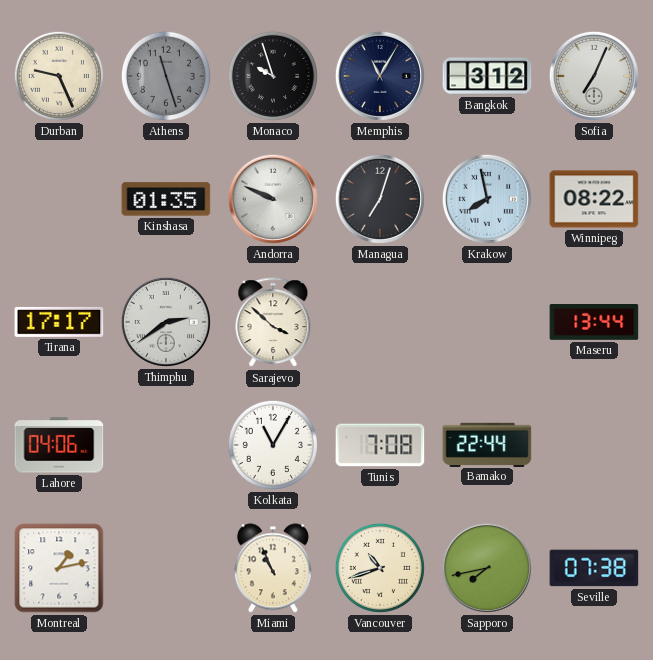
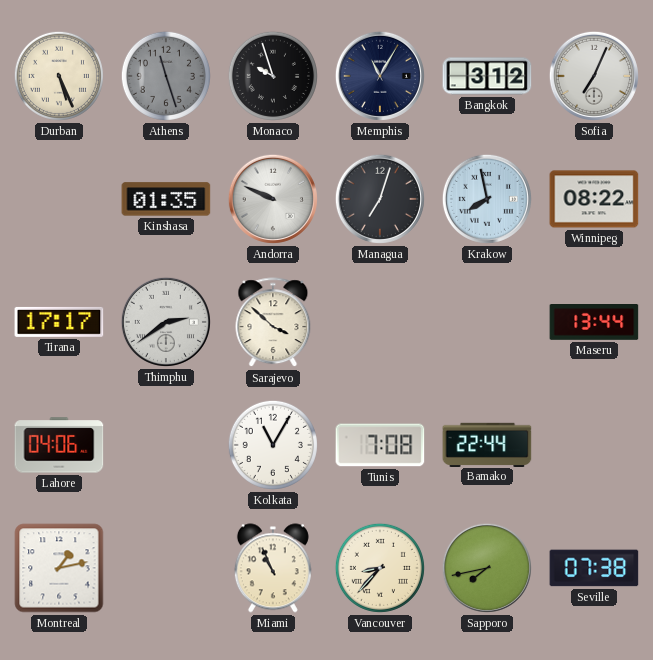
Durban: 9:26 -> 5:26
Vancouver: 10:42 -> 8:37
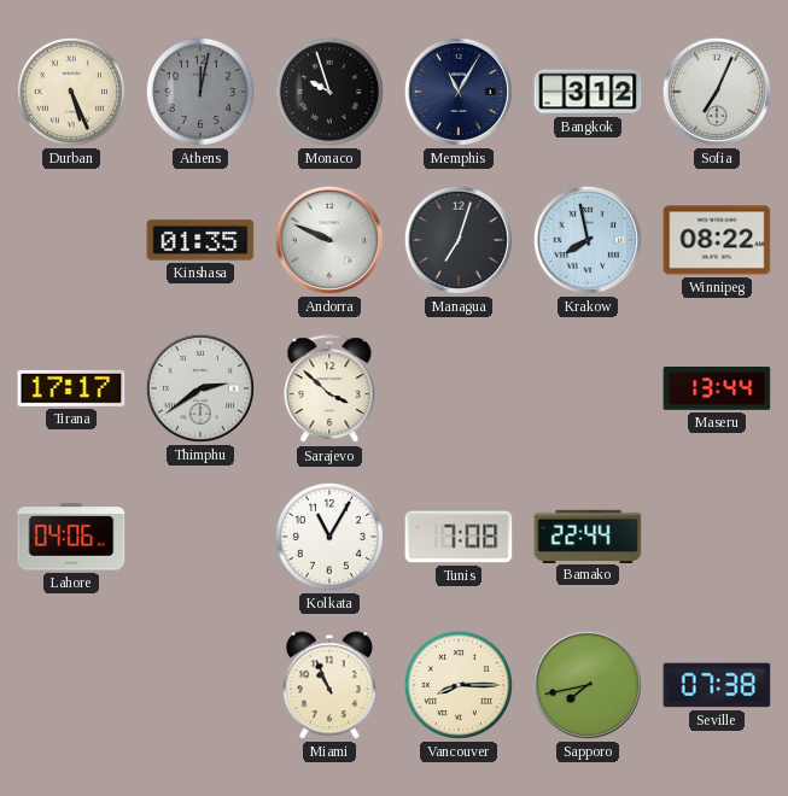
Athens: 11:27 -> 12:02
Montreal: 1:13 -> none
Vancouver: 8:37 -> 8:15
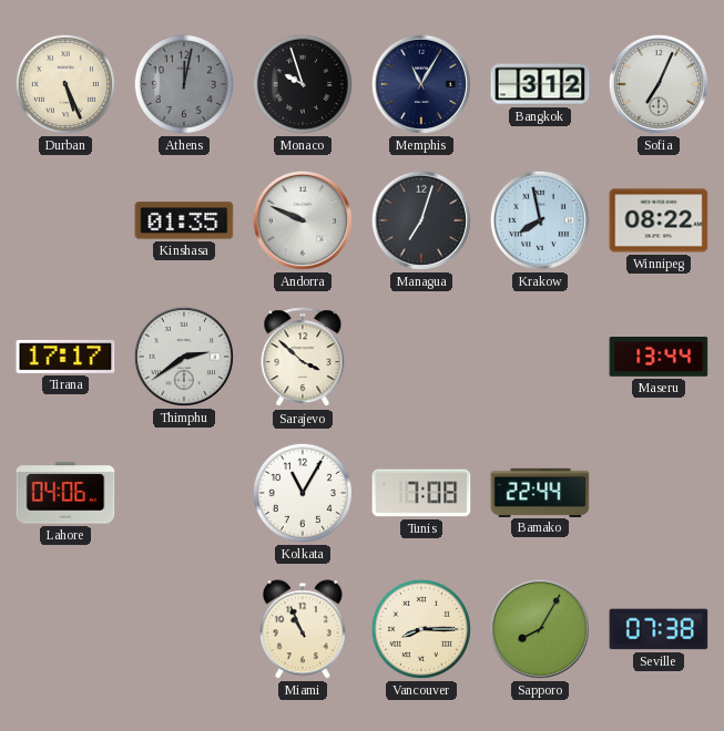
Sapporo: 7:43 -> 8:05
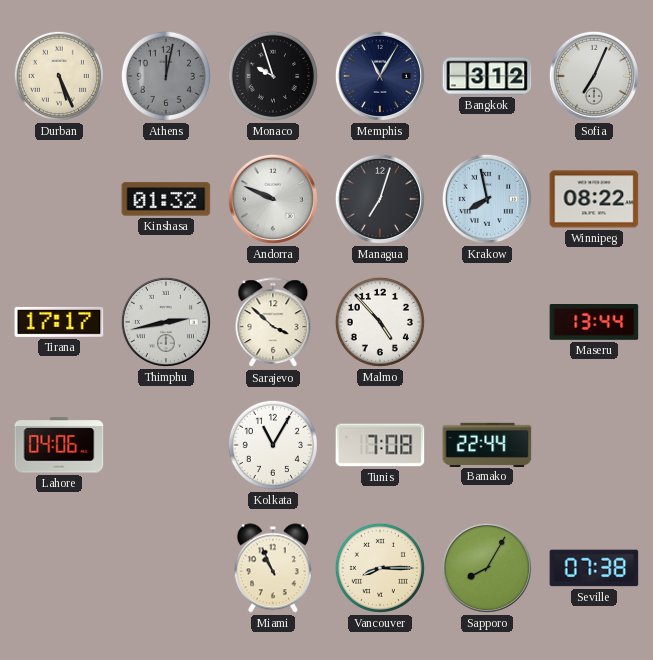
Kinshasa: 01:35 -> 01:32
Thimphu: 2:39 -> 2:43
Malmo: none -> 4:53
